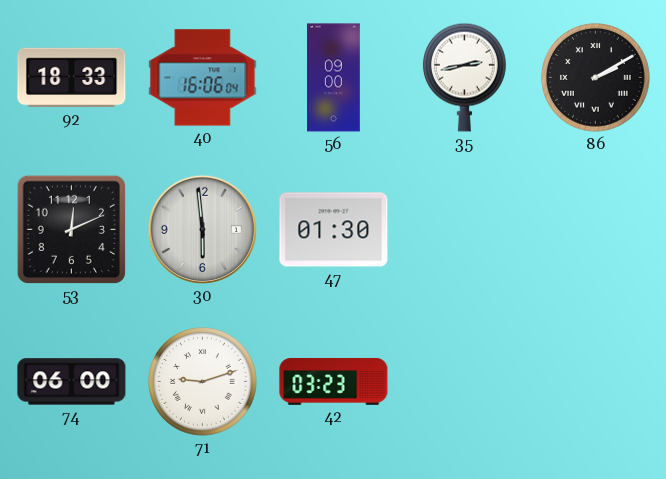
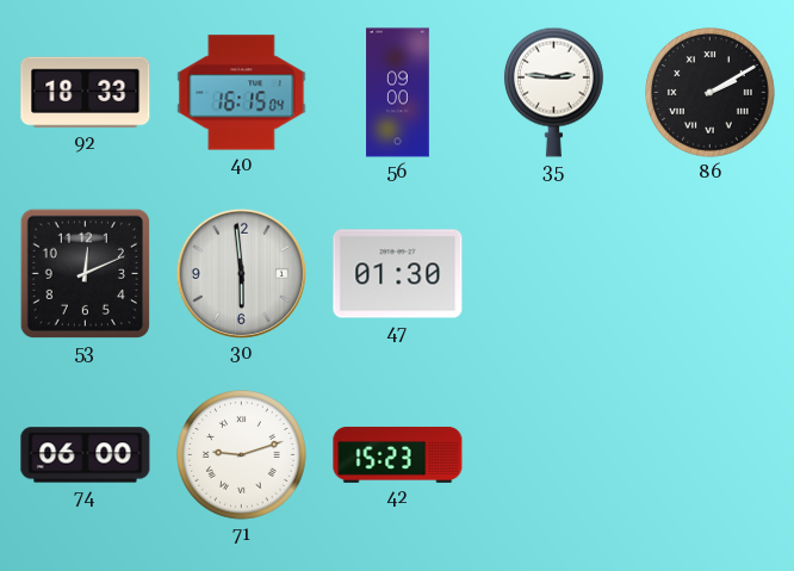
40: 16:06 -> 16:15
35: 2:43 -> 2:46
42: 03:23 -> 15:23
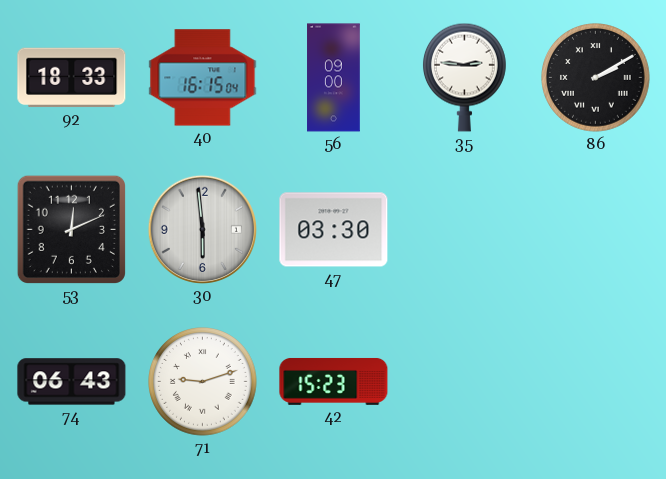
47: 01:30 -> 03:30
74: 06:00 -> 06:43
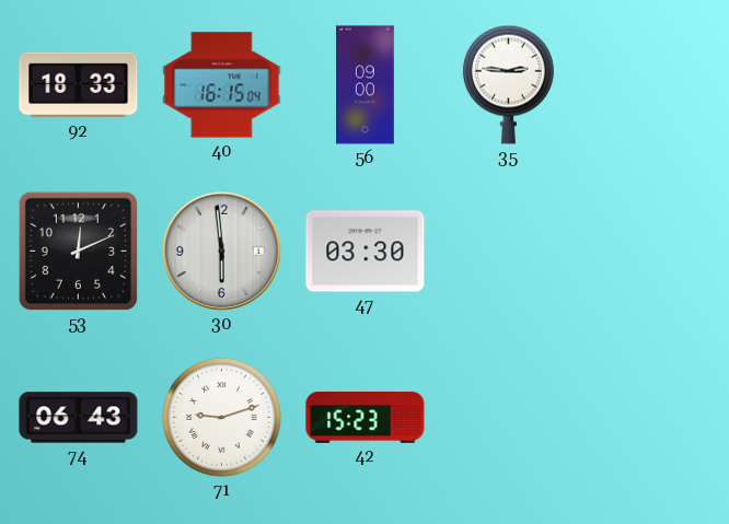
86: 2:10 -> none
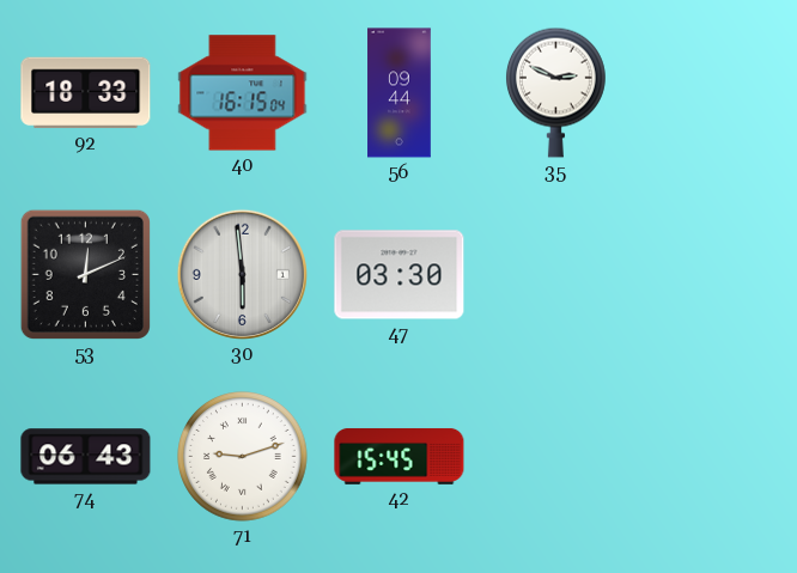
56: 09:00 -> 09:44
35: 2:46 -> 2:49
42: 15:23 -> 15:45
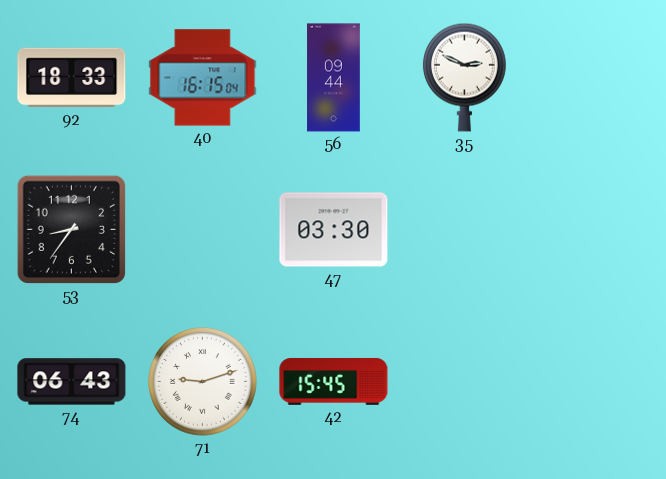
53: 12:11 -> 8:36
30: 5:59 -> none
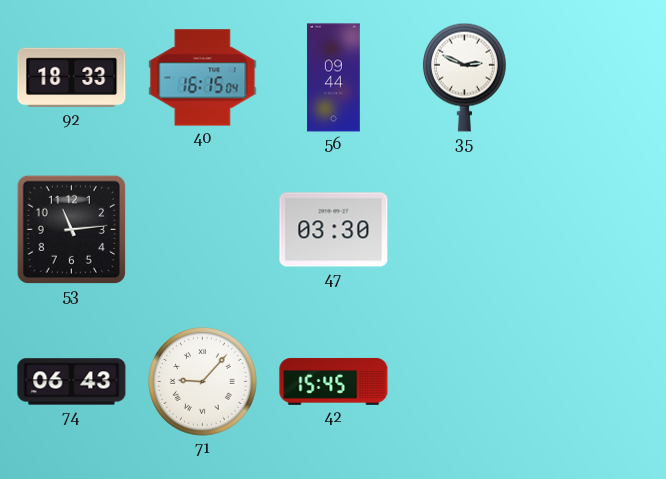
53: 8:36 -> 11:14
71: 9:12 -> 9:07
